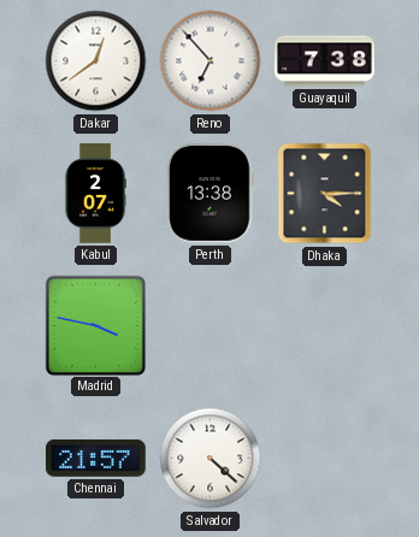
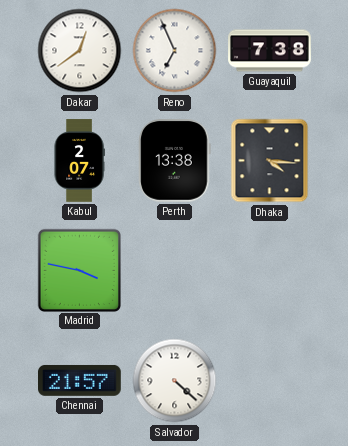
Reno: 6:53 -> 6:56
Dhaka: 4:15 -> 4:16
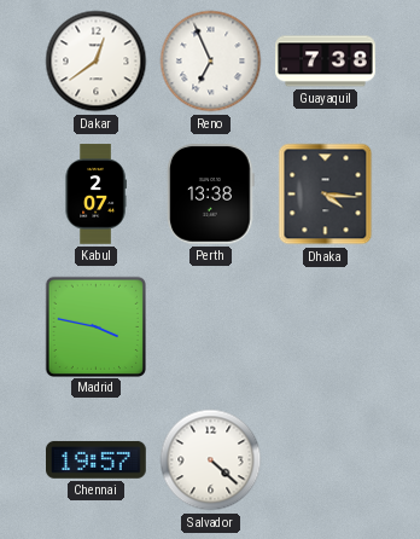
Chennai: 21:57 -> 19:57
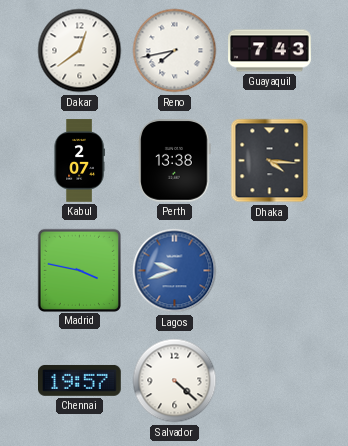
Reno: 6:56 -> 7:43
Guayaquil: 7:38 -> 7:43
Lagos: none -> 9:42
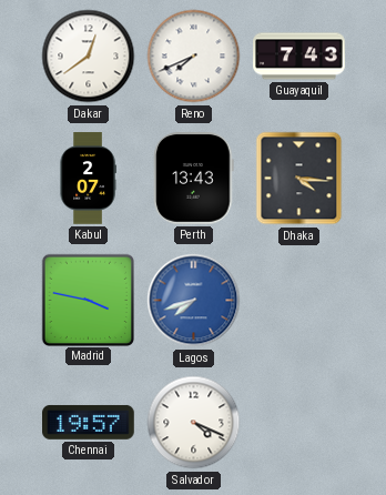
Reno: 7:43 -> 7:41
Perth: 13:38 -> 13:43
Lagos: 9:42 -> 7:42
Salvador: 4:22 -> 4:19
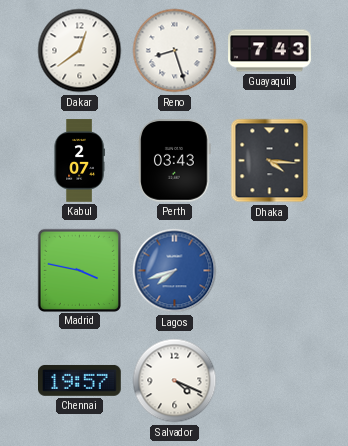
Reno: 7:41 -> 8:27
Perth: 13:43 -> 03:43
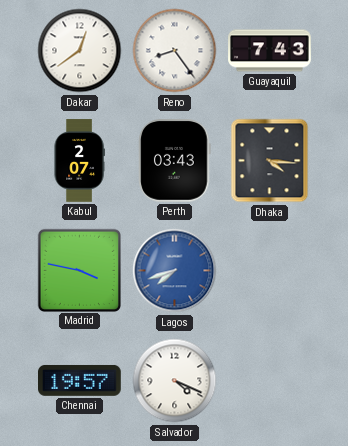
Reno: 8:27 -> 8:24
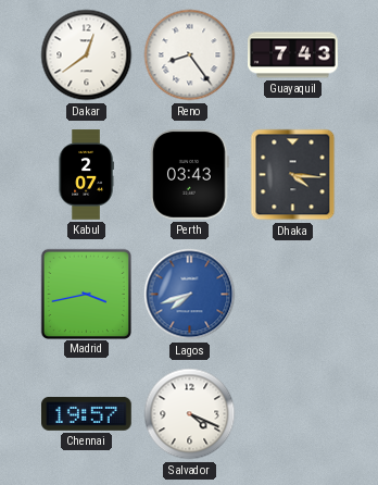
Madrid: 3:47 -> 3:43
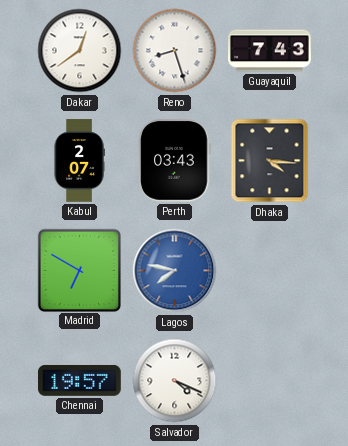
Reno: 8:24 -> 8:27
Madrid: 3:43 -> 6:50
Lagos: 7:42 -> 7:47
